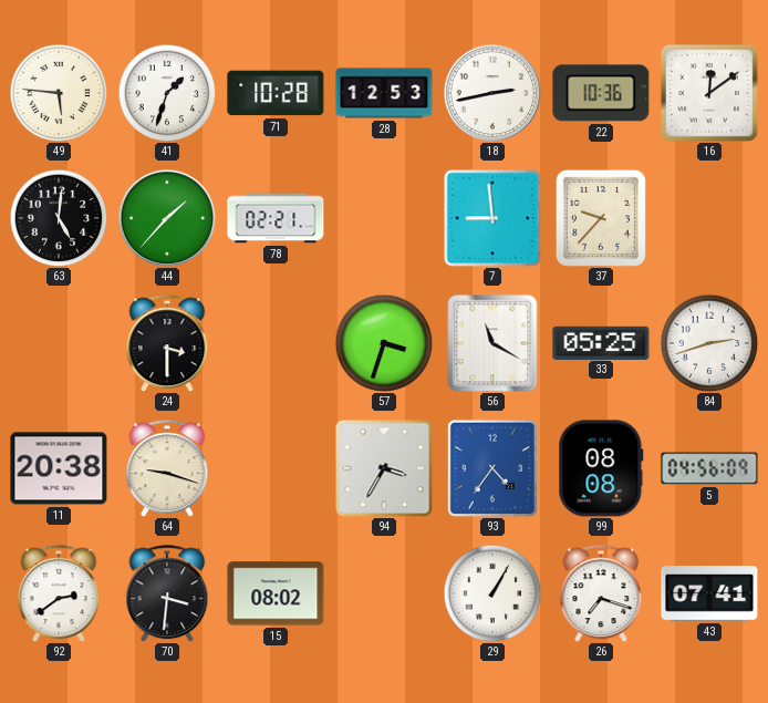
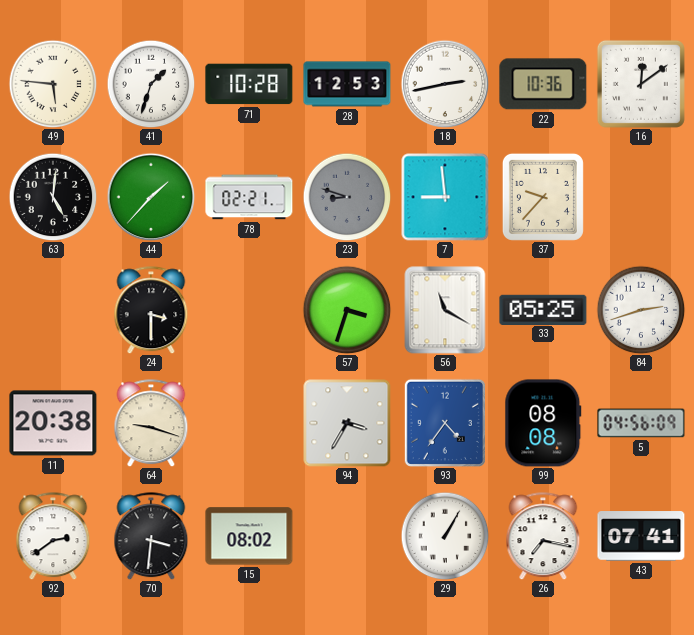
23: none -> 8:48
26: 7:18 -> 7:17
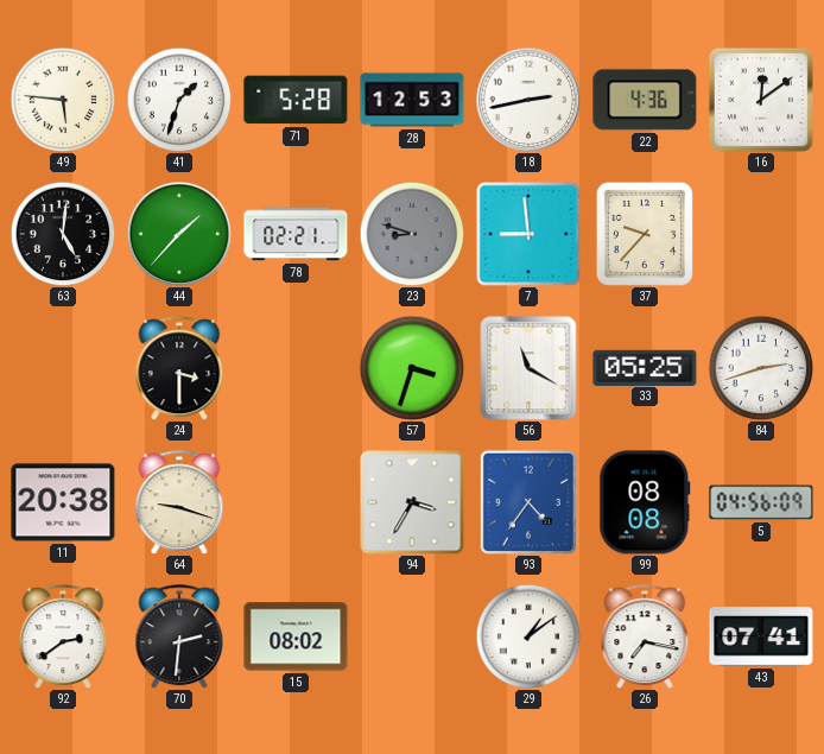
71: 10:28 -> 5:28
22: 10:36 -> 4:36
70: 3:31 -> 2:31
29: 1:05 -> 1:09
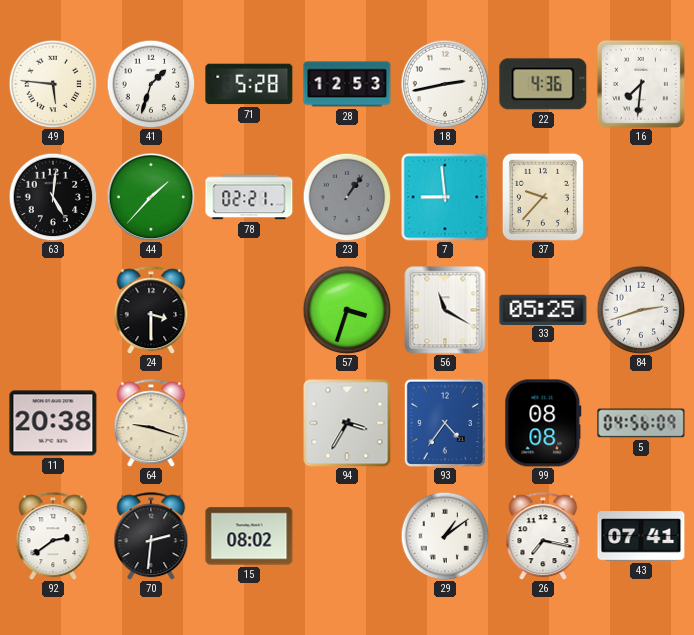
16: 12:09 -> 7:31
23: 8:48 -> 1:06
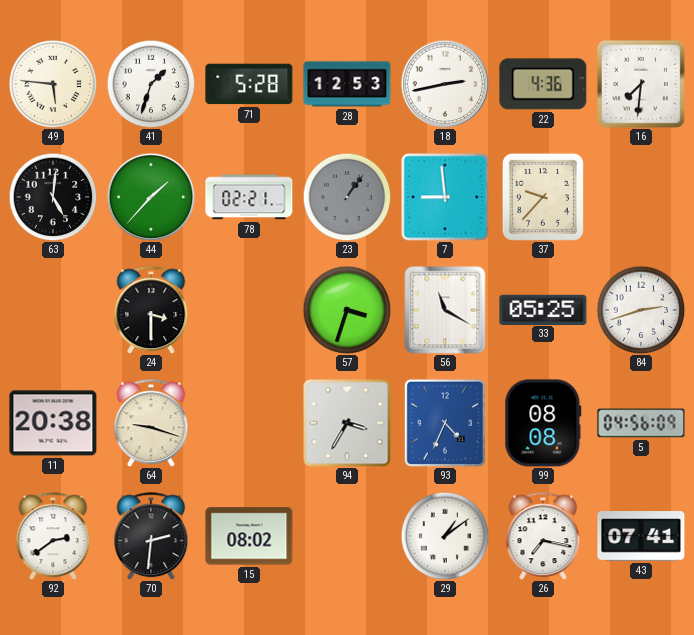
93: 4:36 -> 4:34
